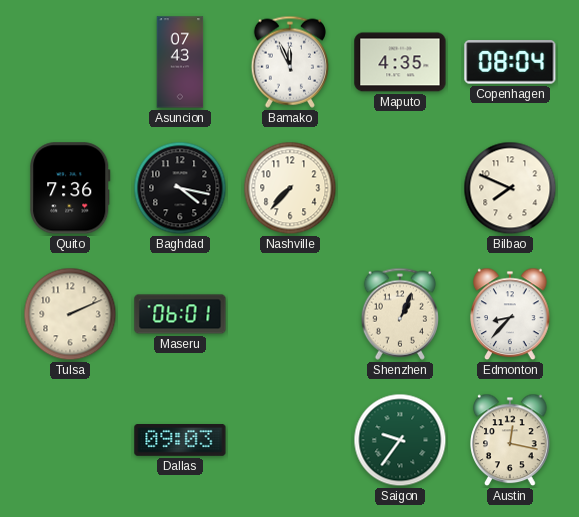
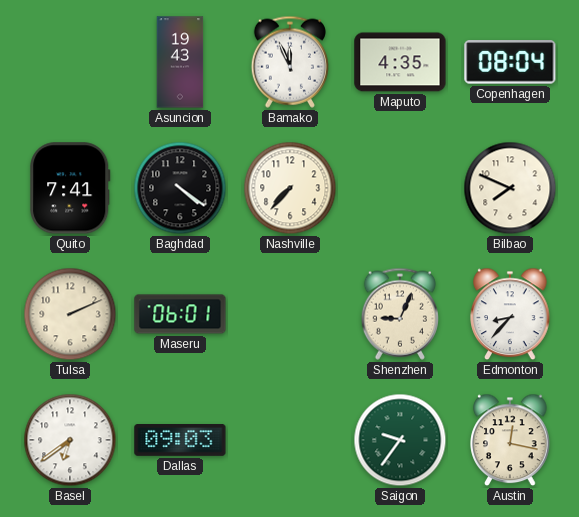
Asuncion: 07:43 -> 19:43
Quito: 7:36 -> 7:41
Baghdad: 4:17 -> 4:21
Shenzhen: 1:04 -> 9:04
Basel: none -> 6:39
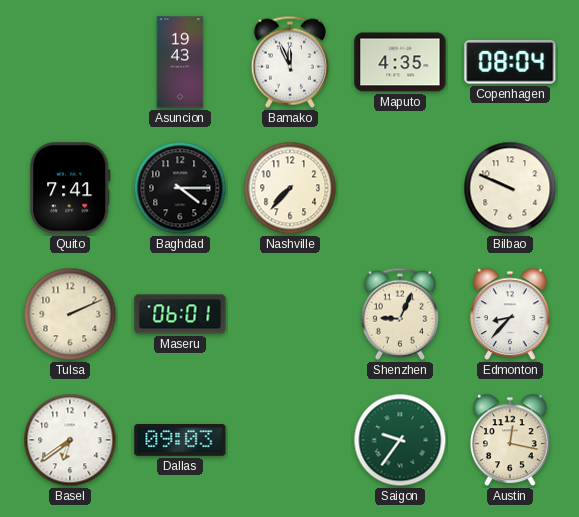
Baghdad: 4:21 -> 4:15
Bilbao: 7:49 -> 9:49
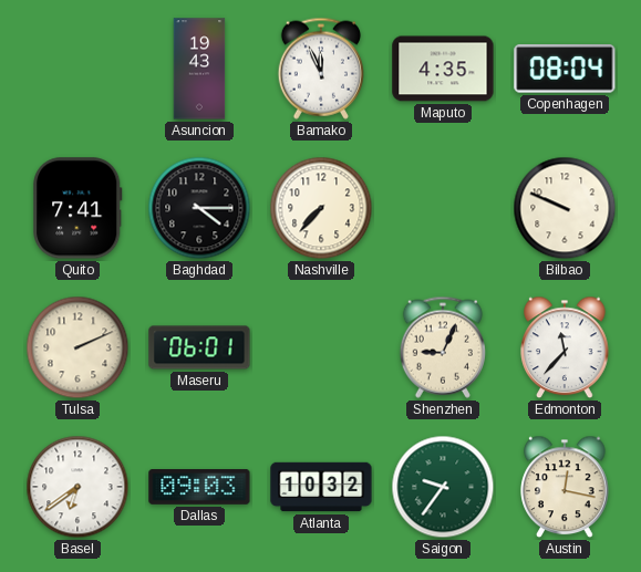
Edmonton: 8:37 -> 11:37
Atlanta: none -> 10:32
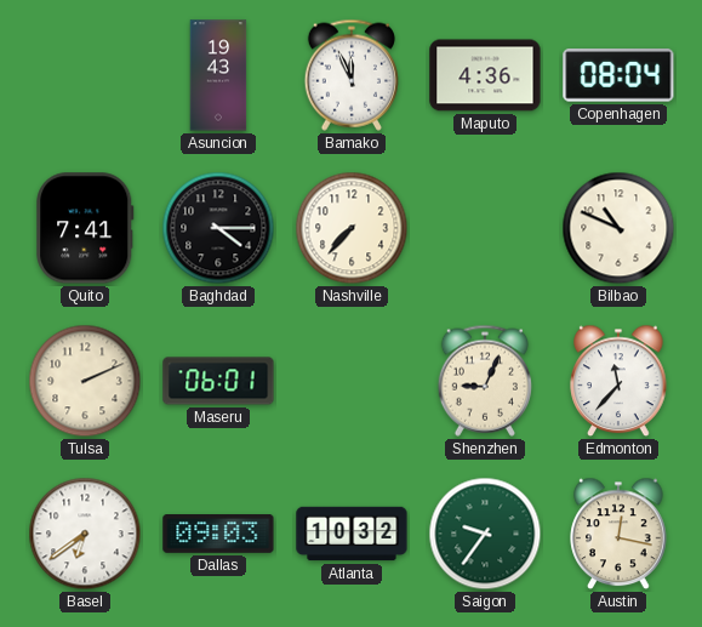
Maputo: 4:35 -> 4:36
Bilbao: 9:49 -> 10:49
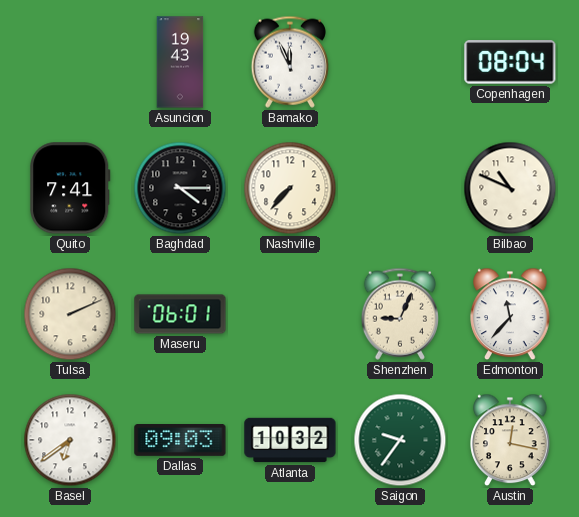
Maputo: 4:36 -> none
